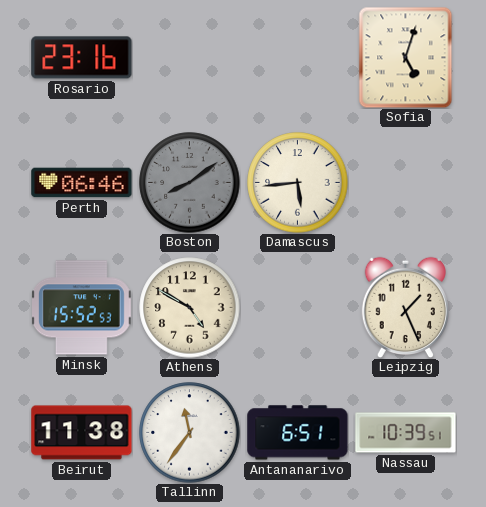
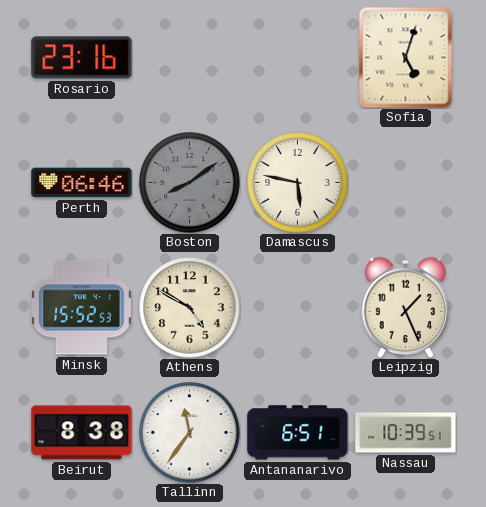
Damascus: 5:44 -> 5:47
Beirut: 11:38 -> 8:38
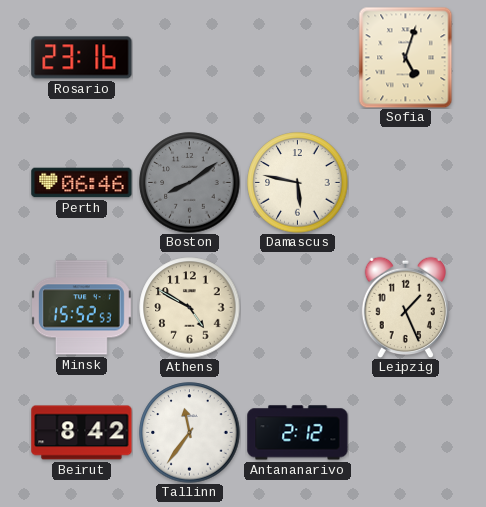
Beirut: 8:38 -> 8:42
Antananarivo: 6:51 -> 2:12
Nassau: 10:39 -> none
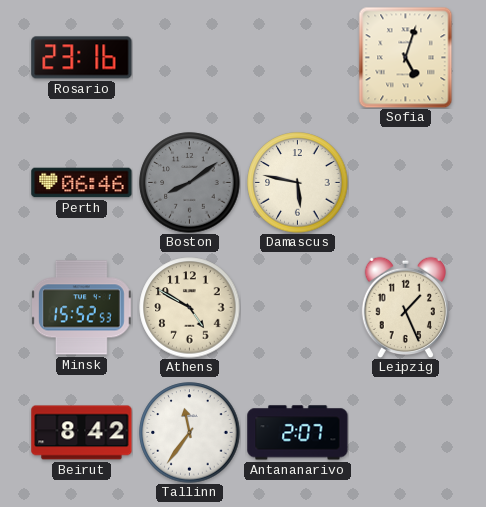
Antananarivo: 2:12 -> 2:07
